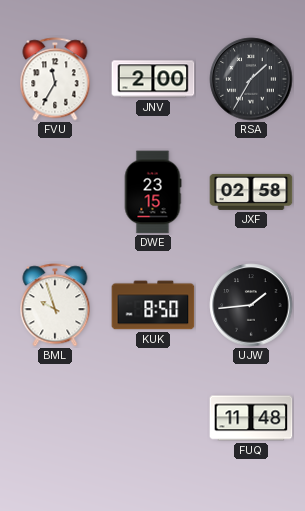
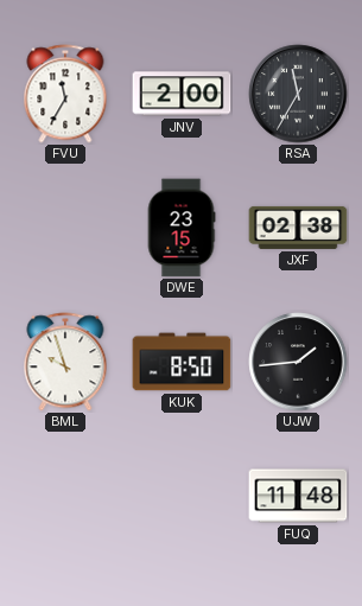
RSA: 1:35 -> 11:35
JXF: 02:58 -> 02:38
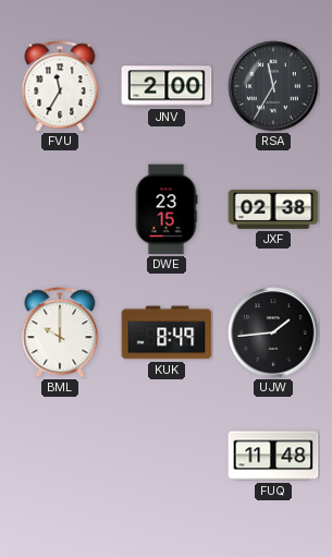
BML: 9:57 -> 10:00
KUK: 8:50 -> 8:49
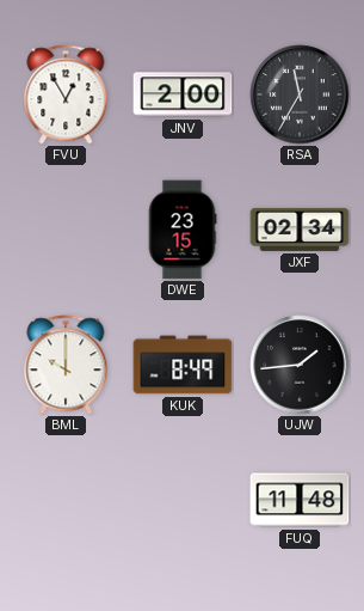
FVU: 11:35 -> 12:55
JXF: 02:38 -> 02:34
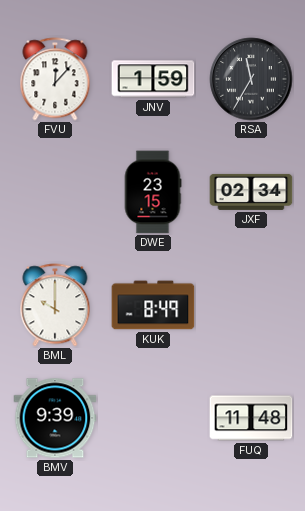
FVU: 12:55 -> 12:07
JNV: 2:00 -> 1:59
UJW: 1:44 -> none
BMV: none -> 9:39
